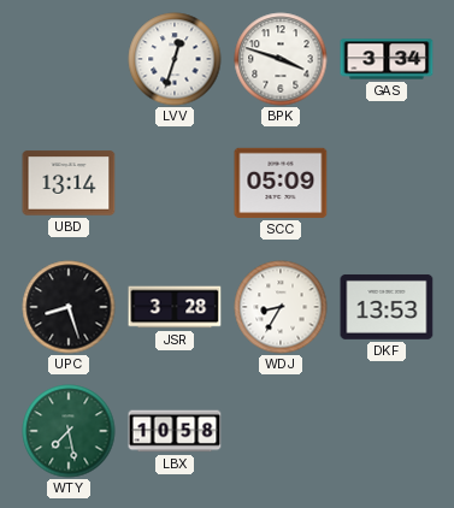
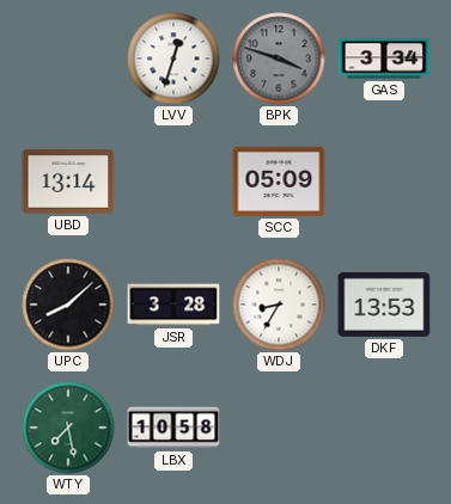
BPK dial: white -> grey
UPC: 8:27 -> 8:08
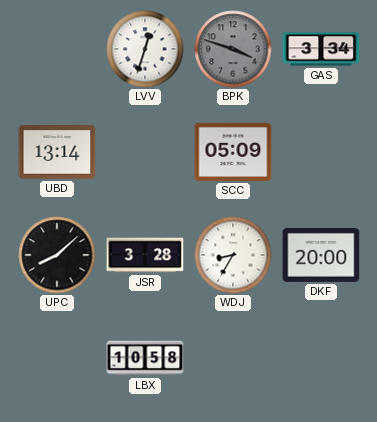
DKF: 13:53 -> 20:00
WTY: 7:28 -> none
